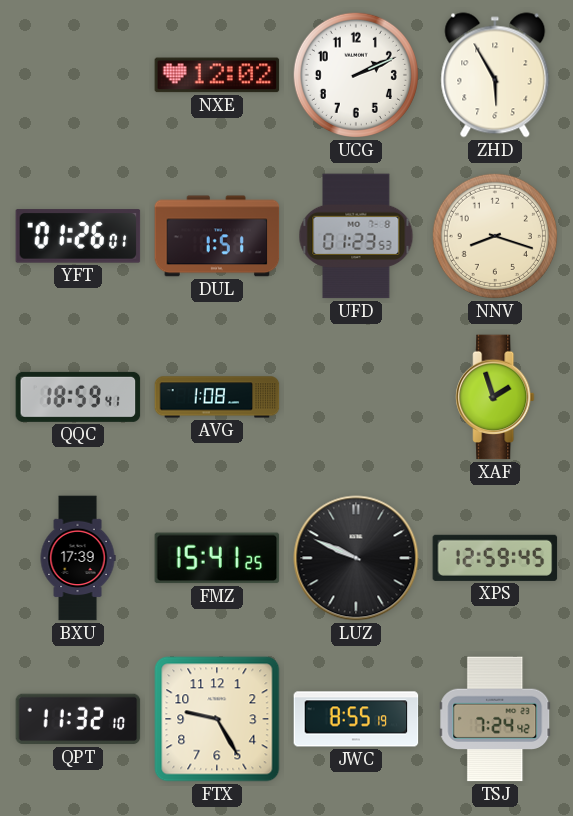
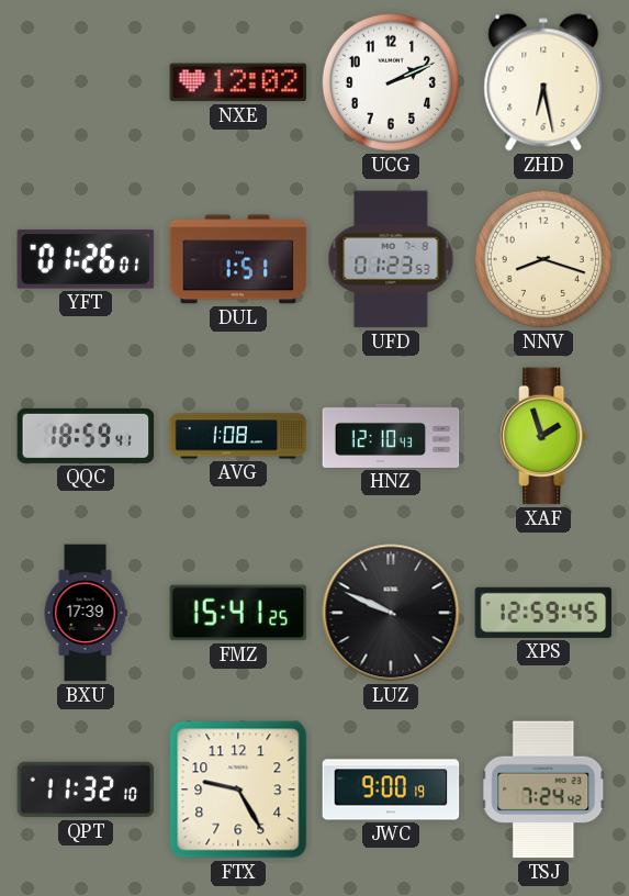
ZHD: 5:55 -> 6:28
HNZ: none -> 12:10
JWC: 8:55 -> 9:00
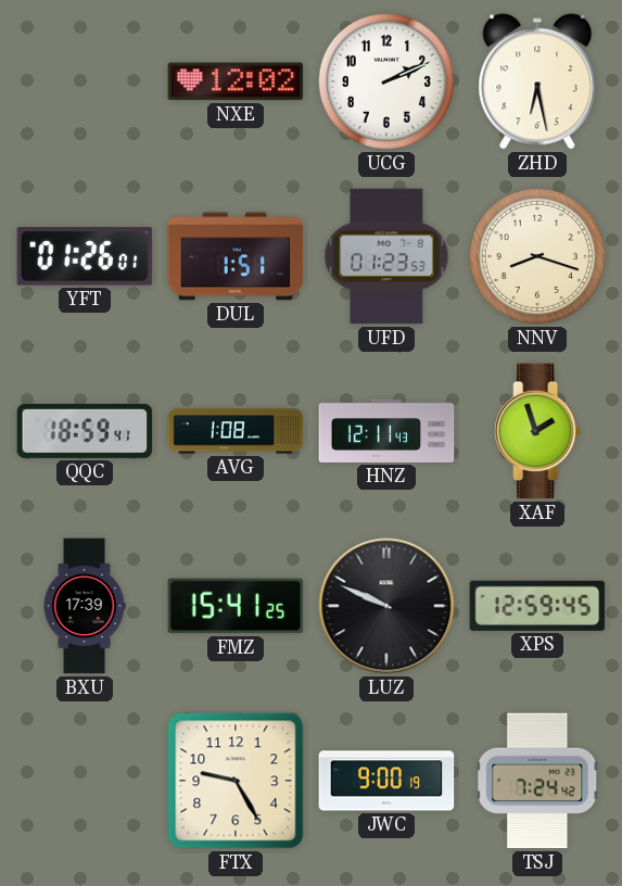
HNZ: 12:10 -> 12:11
QPT: 11:32 -> none
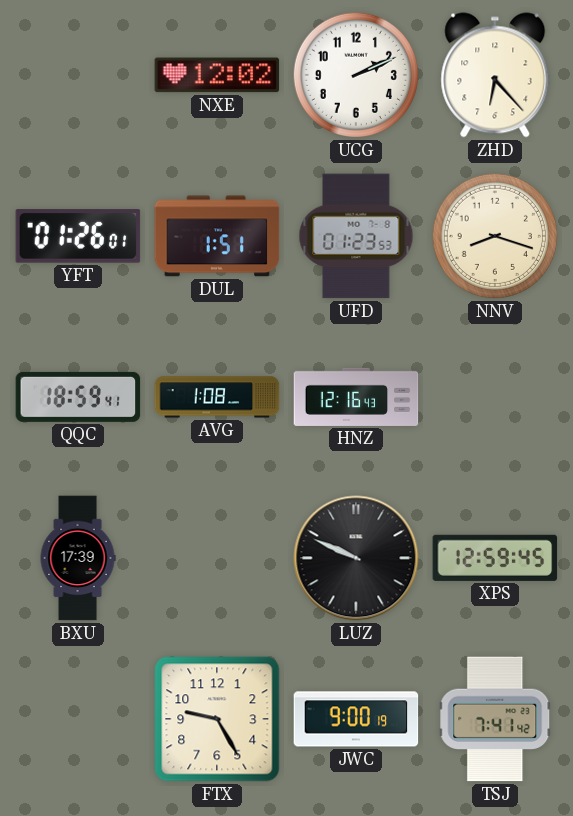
ZHD: 6:28 -> 6:23
HNZ: 12:11 -> 12:16
XAF: 1:57 -> none
FMZ: 15:41 -> none
TSJ: 7:24 -> 7:41
